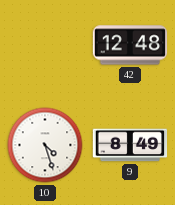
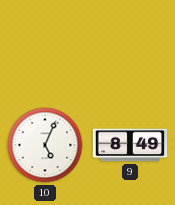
42: 12:48 -> none
10: 4:27 -> 5:04
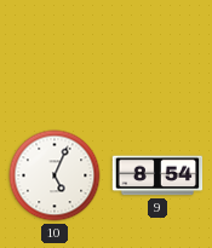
9: 8:49 -> 8:54
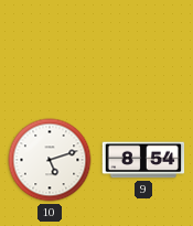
10: 5:04 -> 5:12
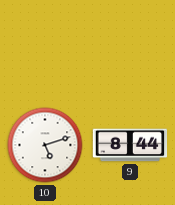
9: 8:54 -> 8:44
